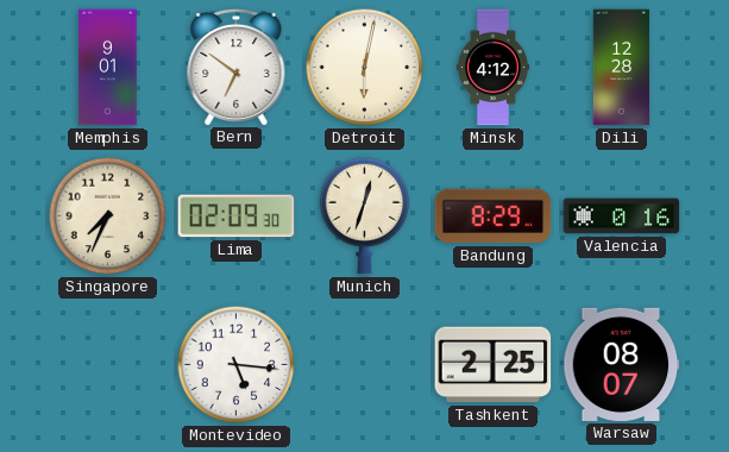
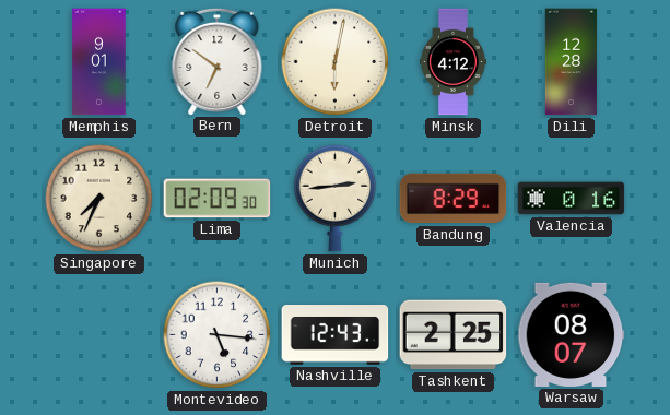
Munich: 12:33 -> 2:44
Nashville: none -> 12:43
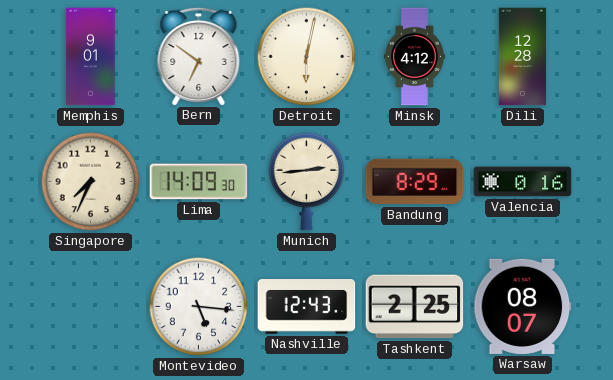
Lima: 02:09 -> 14:09
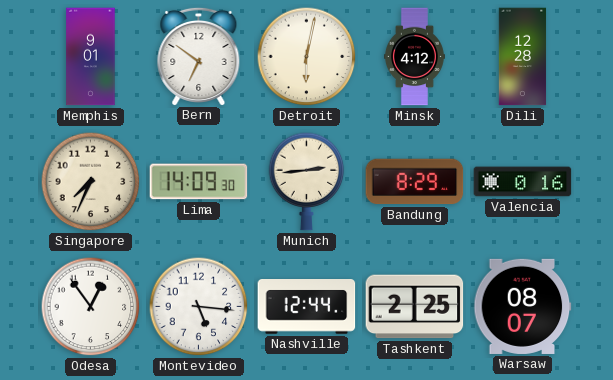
Odesa: none -> 12:54
Nashville: 12:43 -> 12:44
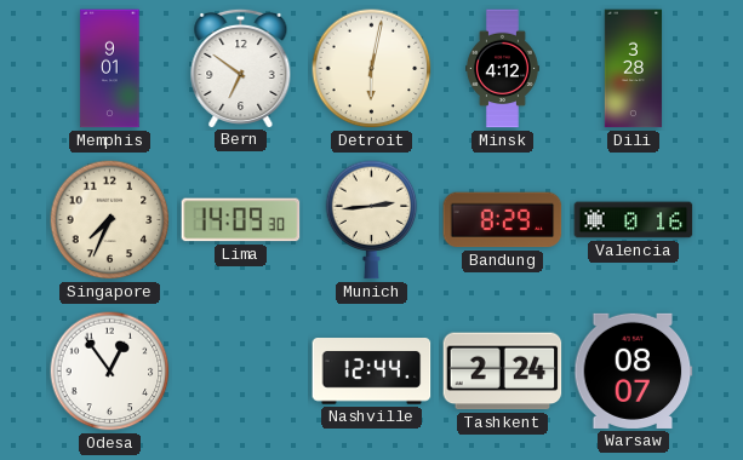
Dili: 12:28 -> 3:28
Montevideo: 5:16 -> none
Tashkent: 2:25 -> 2:24
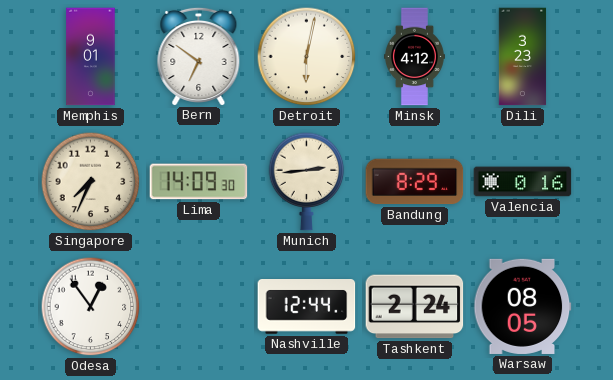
Dili: 3:28 -> 3:23
Warsaw: 08:07 -> 08:05
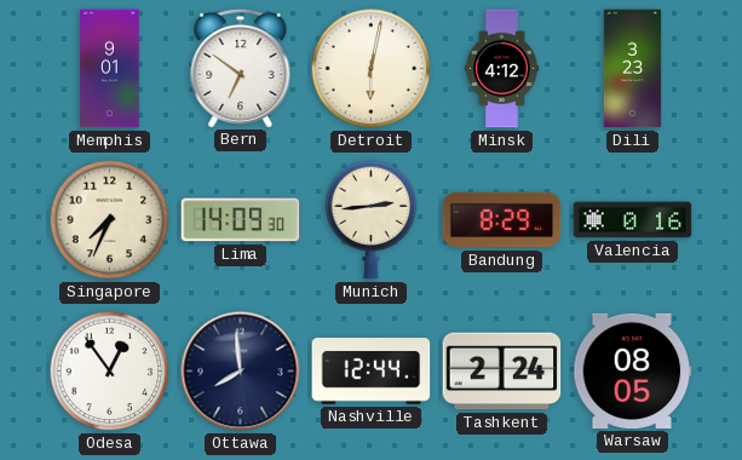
Ottawa: none -> 7:59
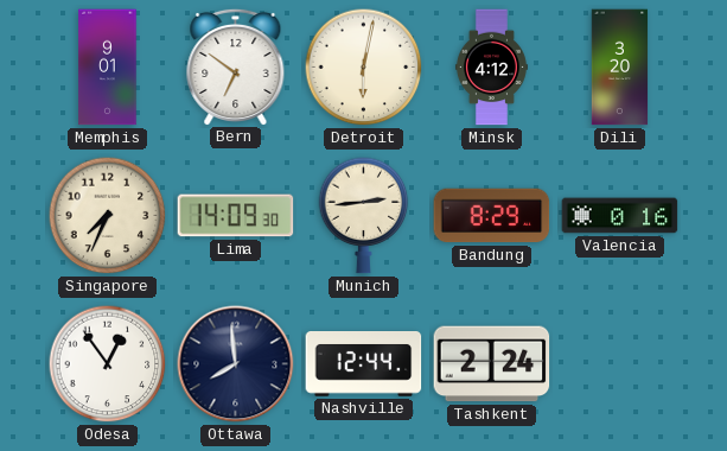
Dili: 3:23 -> 3:20
Warsaw: 08:05 -> none
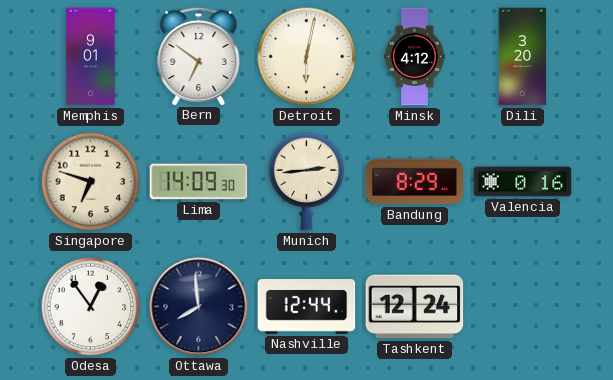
Singapore: 7:34 -> 6:48
Tashkent: 2:24 -> 12:24
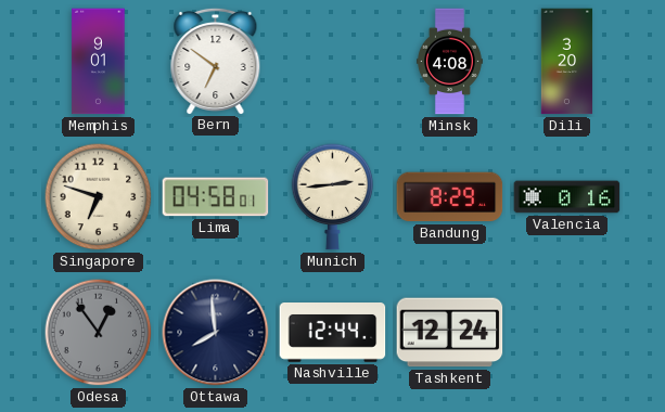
Detroit: 6:02 -> none
Minsk: 4:12 -> 4:08
Lima: 14:09 -> 04:58
Odesa dial: white -> grey
